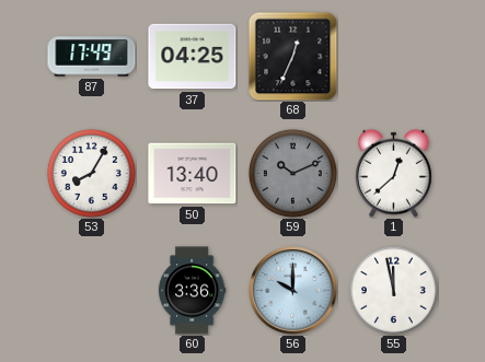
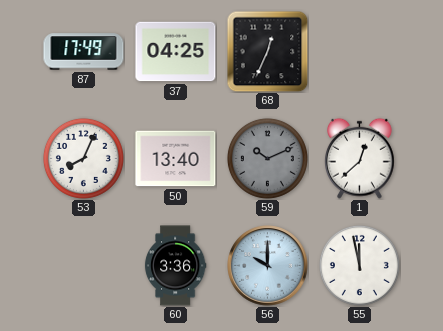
53: 8:05 -> 8:04
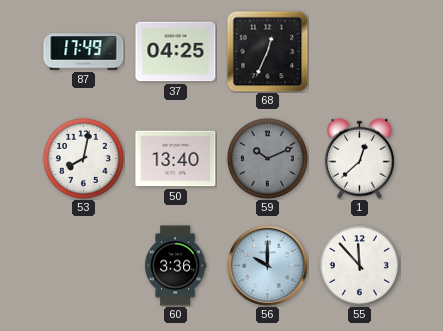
53: 8:04 -> 8:02
55: 11:58 -> 11:53
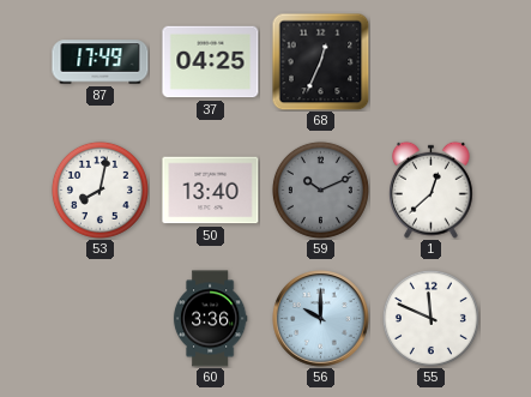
55: 11:53 -> 11:49
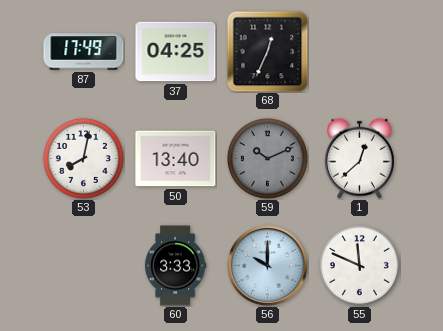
60: 3:36 -> 3:33
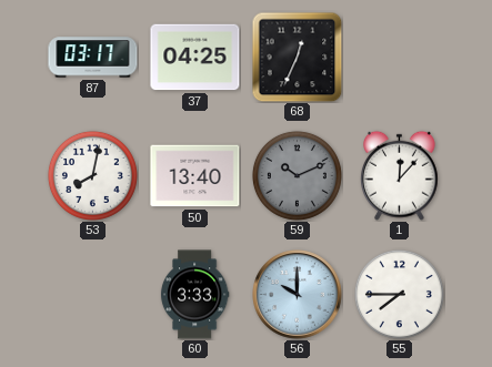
87: 17:49 -> 03:17
1: 12:38 -> 12:07
55: 11:49 -> 7:45
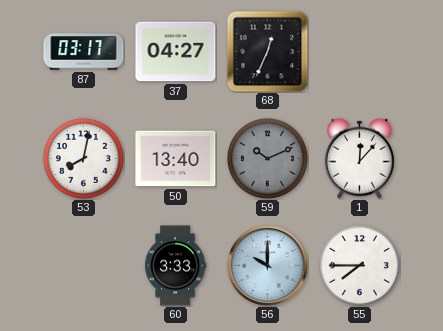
37: 04:25 -> 04:27
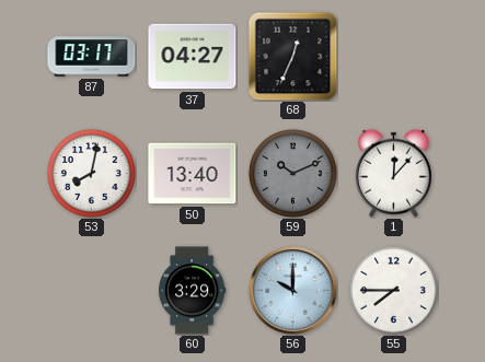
60: 3:33 -> 3:29
